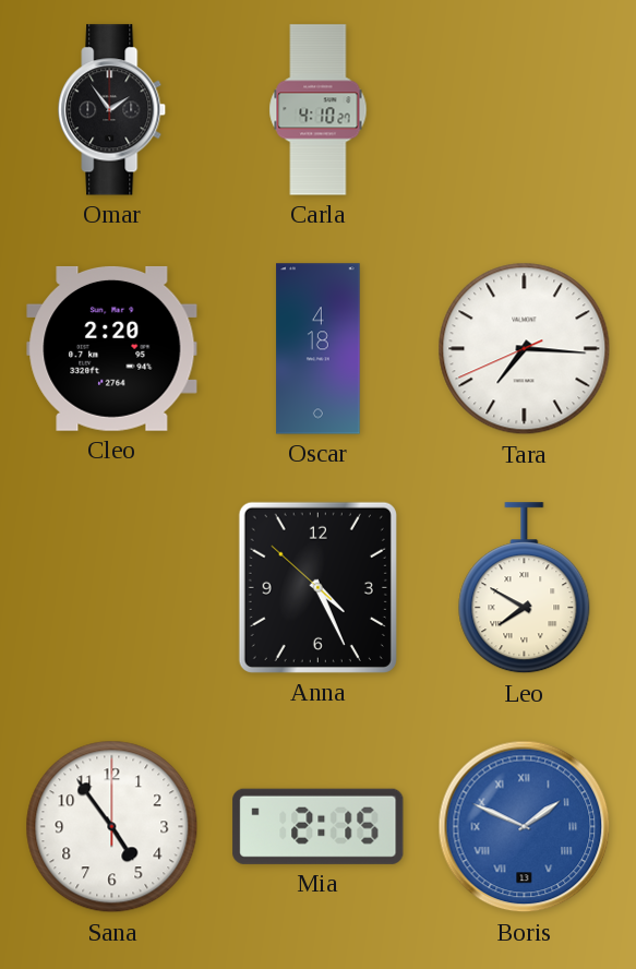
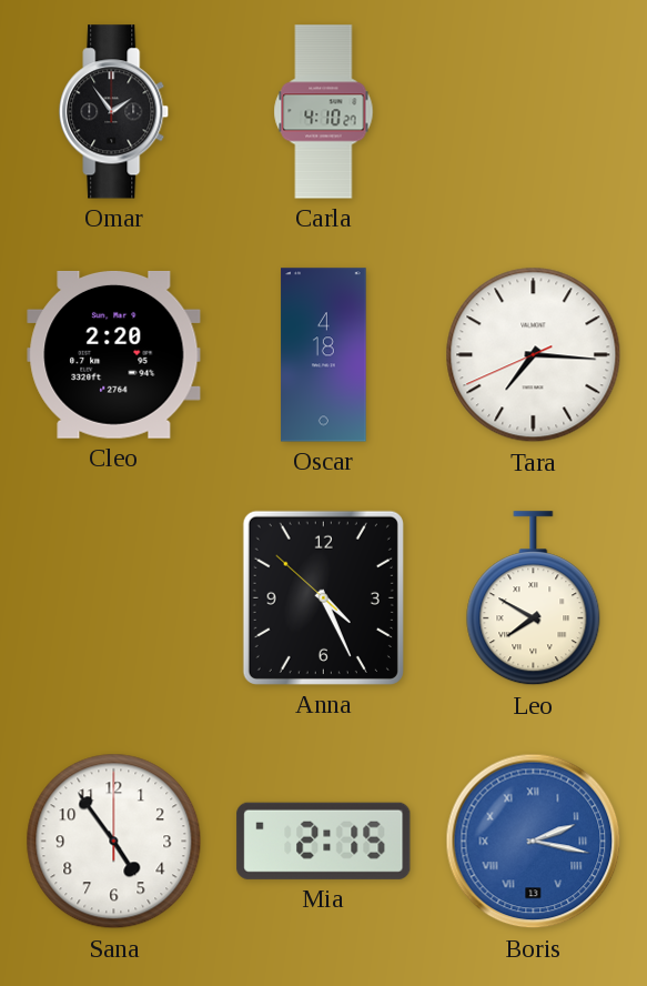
Boris: 1:49 -> 2:17
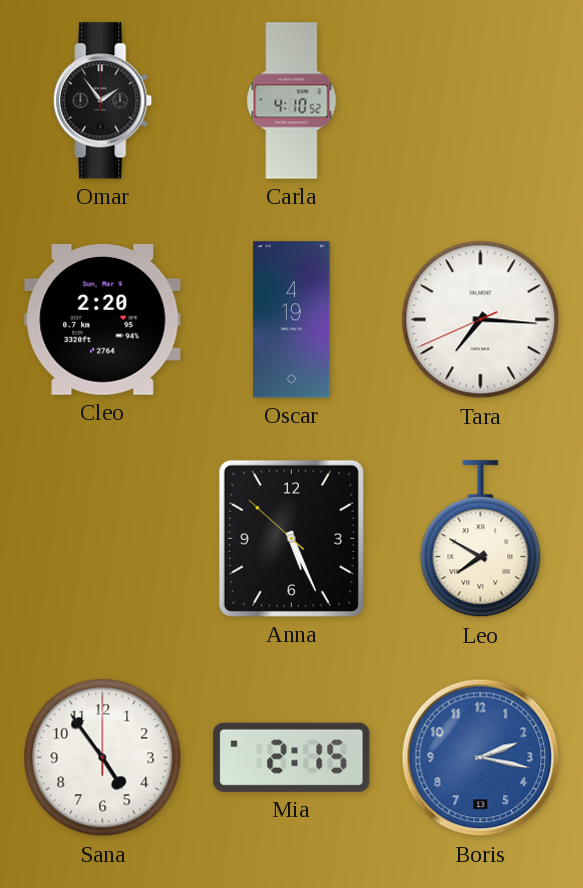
Carla: 4:10:27 -> 4:10:52
Oscar: 4:18 -> 4:19
Anna: 4:25 -> 5:25
Boris numerals: Roman -> Arabic
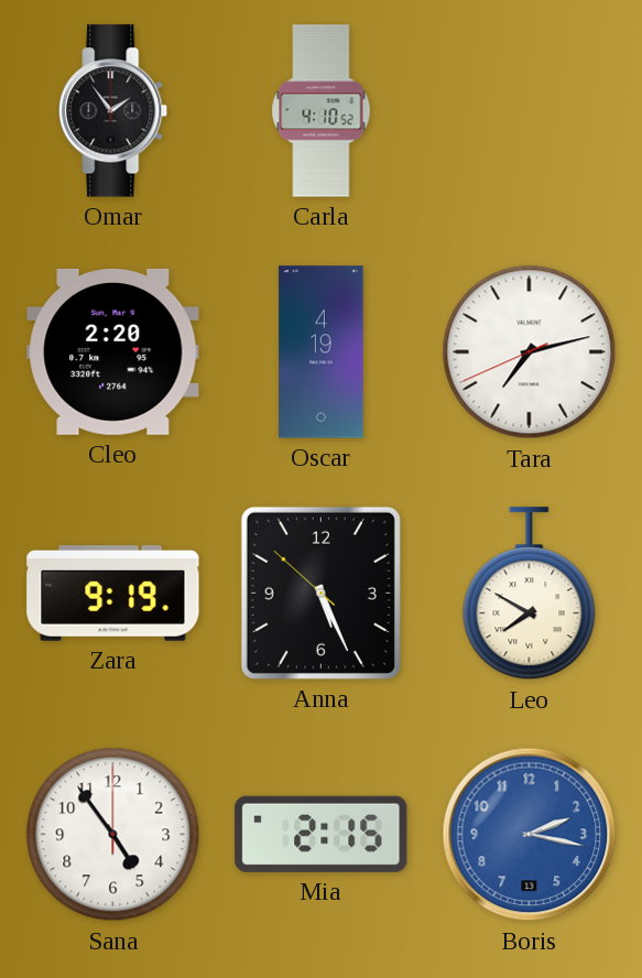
Tara: 7:15 -> 7:12
Zara: none -> 9:19
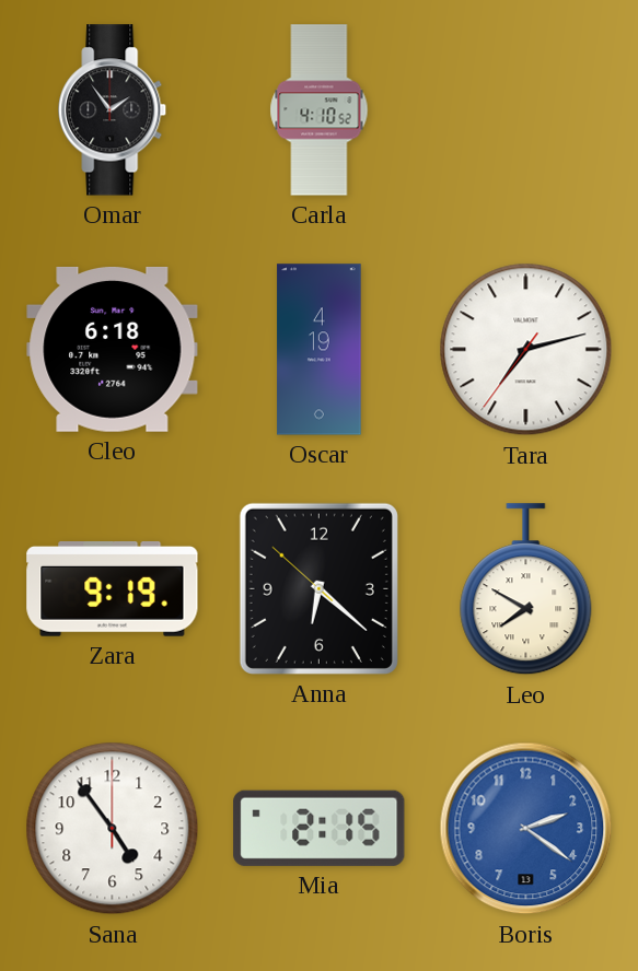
Cleo: 2:20 -> 6:18
Tara: 7:12:41 -> 7:12:36
Anna: 5:25 -> 6:21
Boris: 2:17 -> 2:21
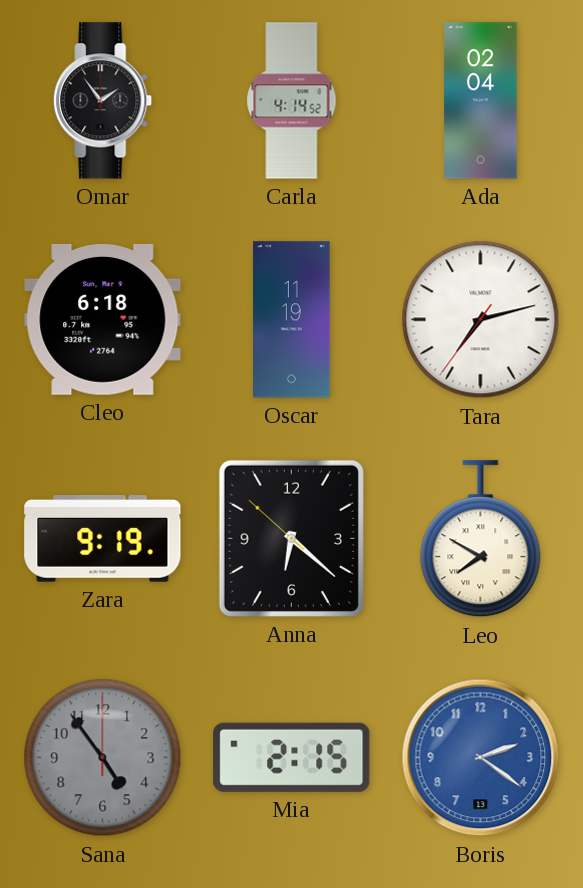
Carla: 4:10 -> 4:14
Ada: none -> 02:04
Oscar: 4:19 -> 11:19
Sana dial: white -> grey
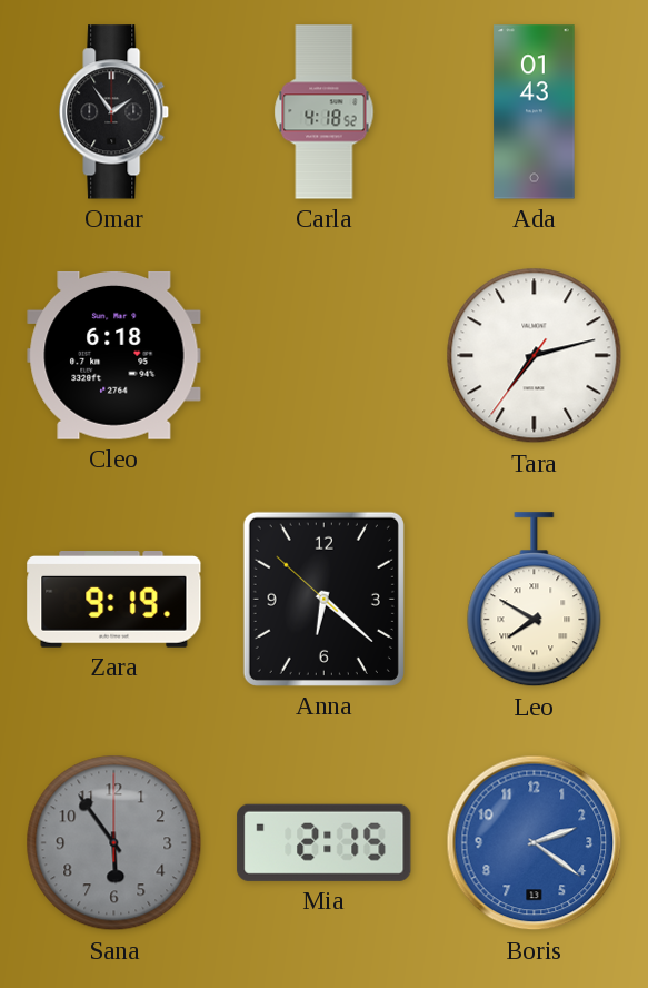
Carla: 4:14 -> 4:18
Ada: 02:04 -> 01:43
Oscar: 11:19 -> none
Sana: 4:54 -> 5:54
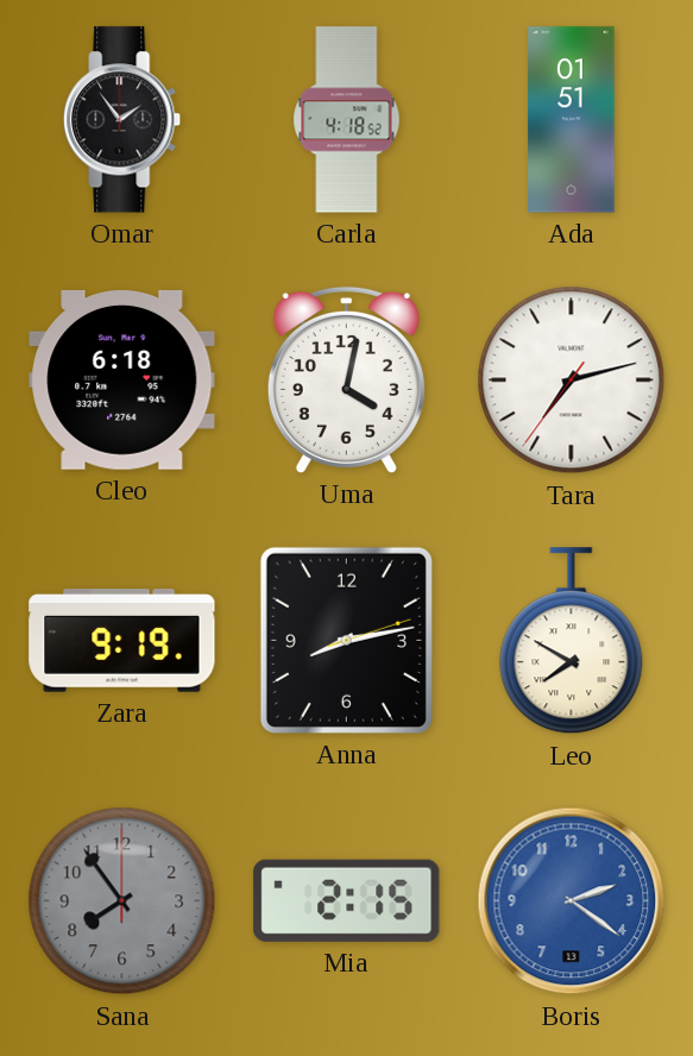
Ada: 01:43 -> 01:51
Uma: none -> 4:02
Anna: 6:21 -> 8:13
Sana: 5:54 -> 7:54
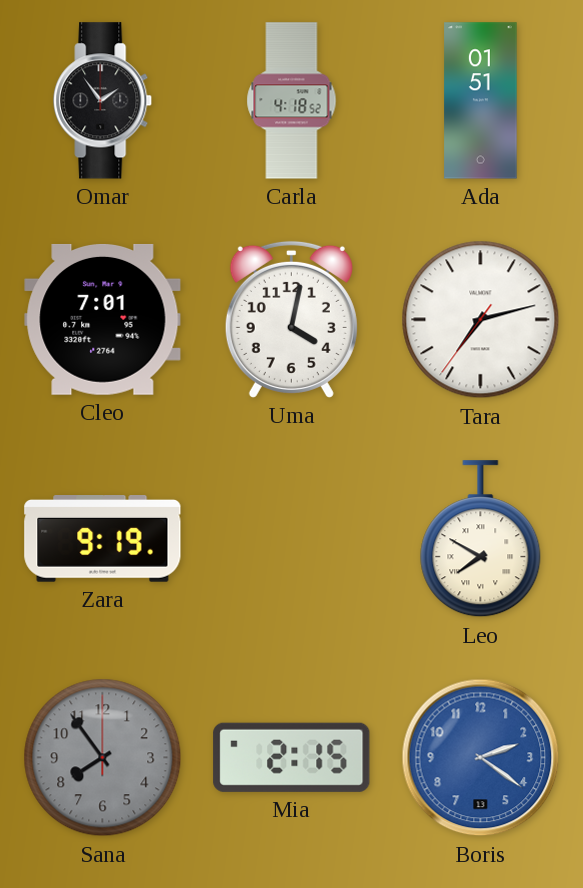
Cleo: 6:18 -> 7:01
Anna: 8:13 -> none
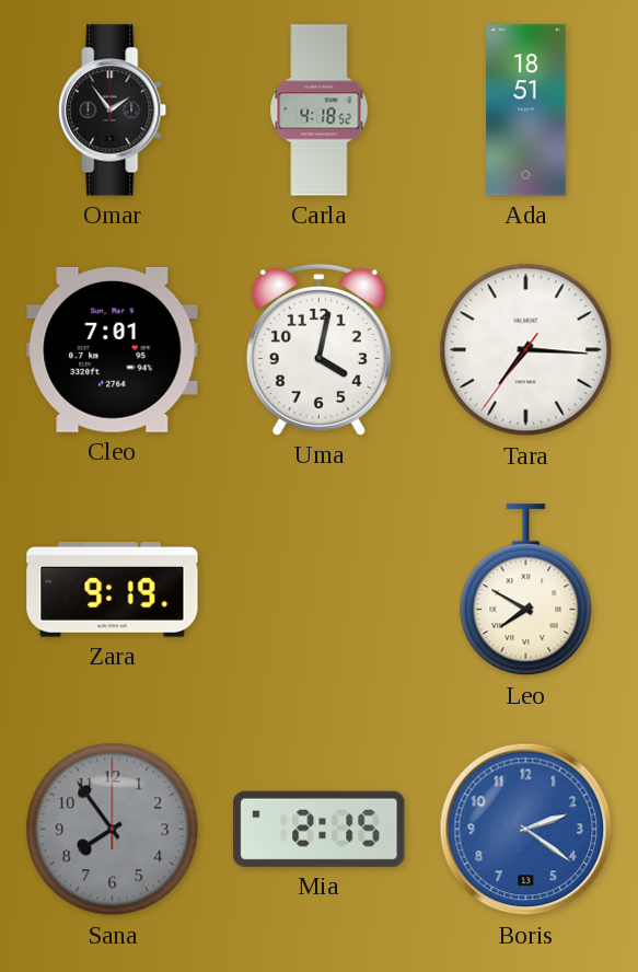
Ada: 01:51 -> 18:51
Tara: 7:12 -> 7:15
